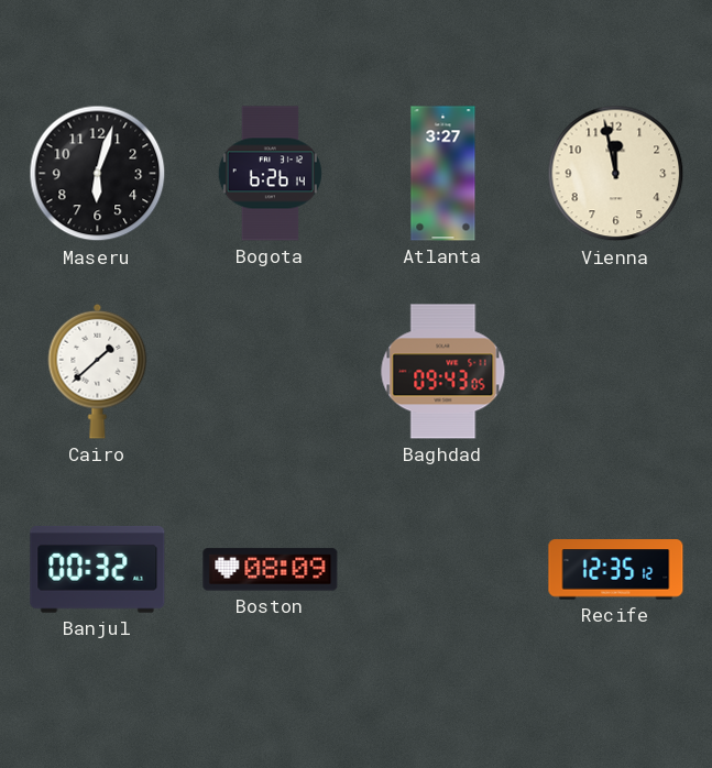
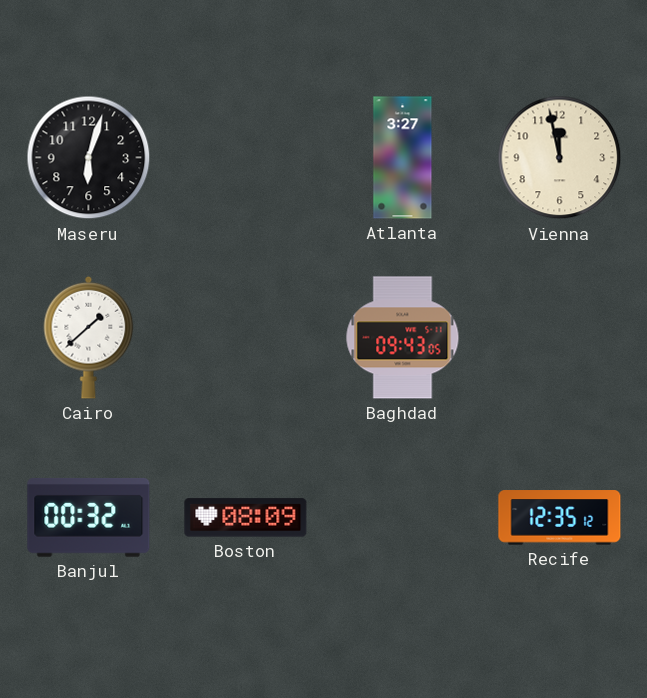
Bogota: 6:26 -> none
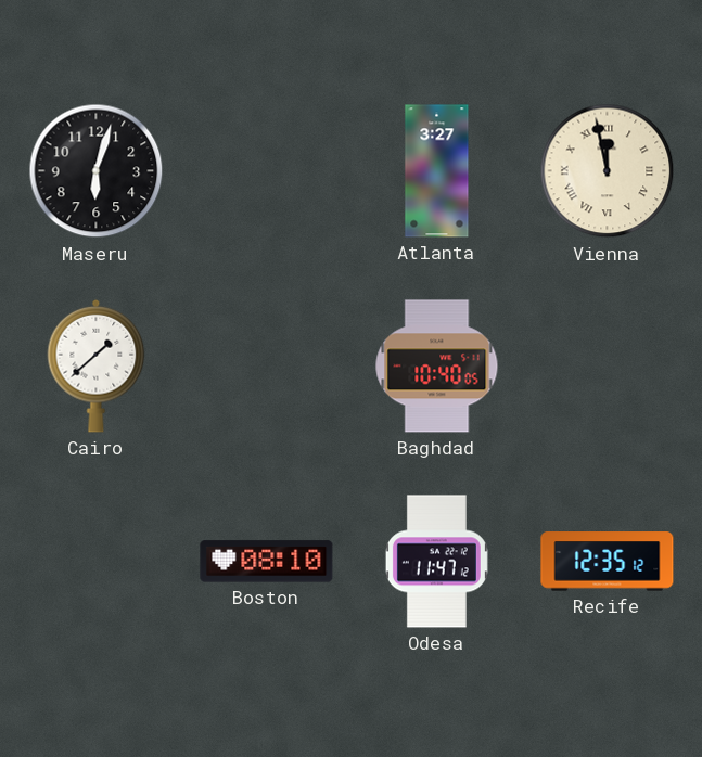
Vienna numerals: Arabic -> Roman
Baghdad: 09:43 -> 10:40
Banjul: 00:32 -> none
Boston: 08:09 -> 08:10
Odesa: none -> 11:47
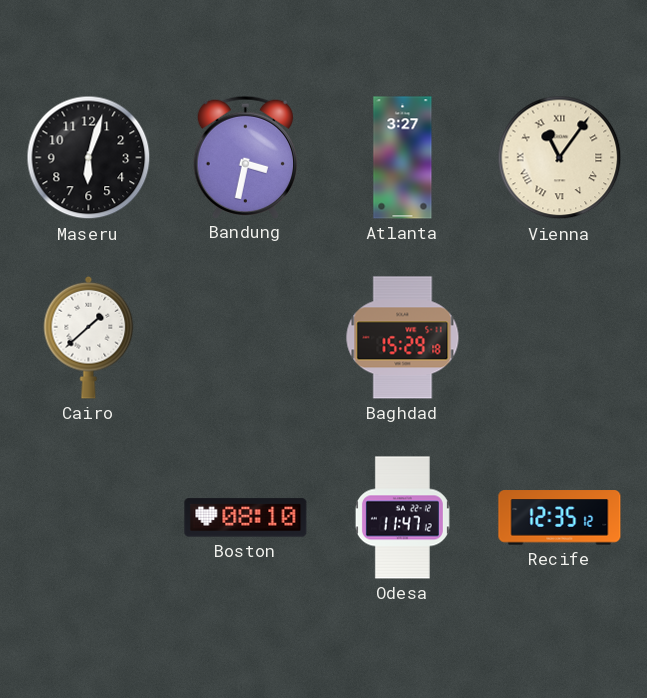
Bandung: none -> 3:32
Vienna: 11:58 -> 11:06
Baghdad: 10:40 -> 15:29
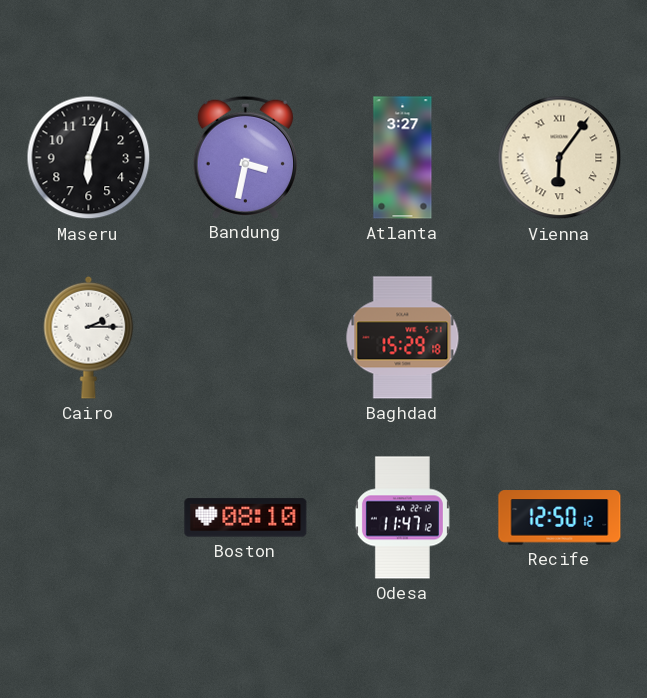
Vienna: 11:06 -> 6:06
Cairo: 1:38 -> 2:15
Recife: 12:35 -> 12:50
